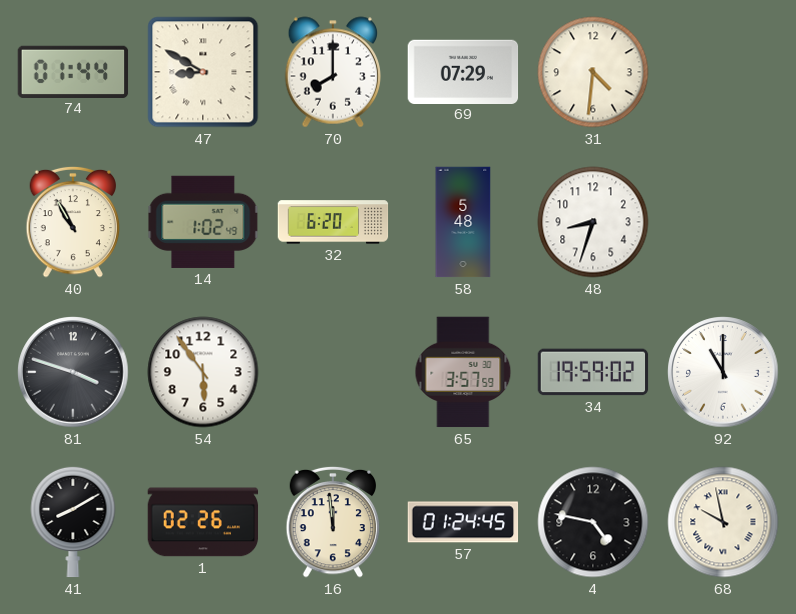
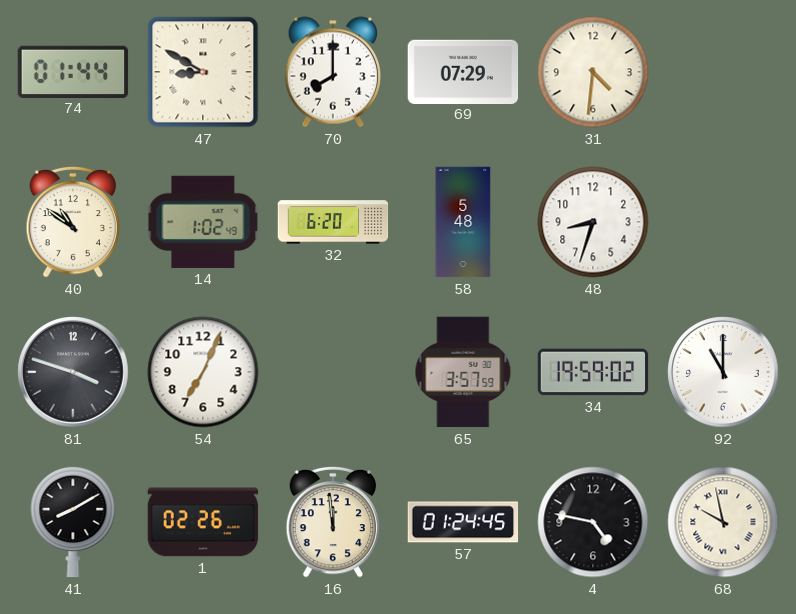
40: 10:55 -> 10:51
54: 5:54 -> 7:04
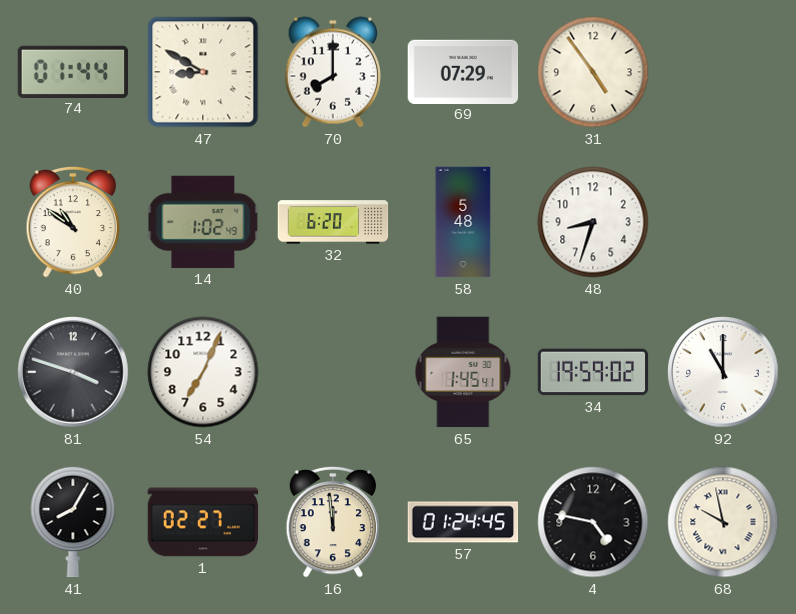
31: 4:31 -> 4:54
65: 3:57 -> 1:45
41: 8:10 -> 8:05
1: 02:26 -> 02:27
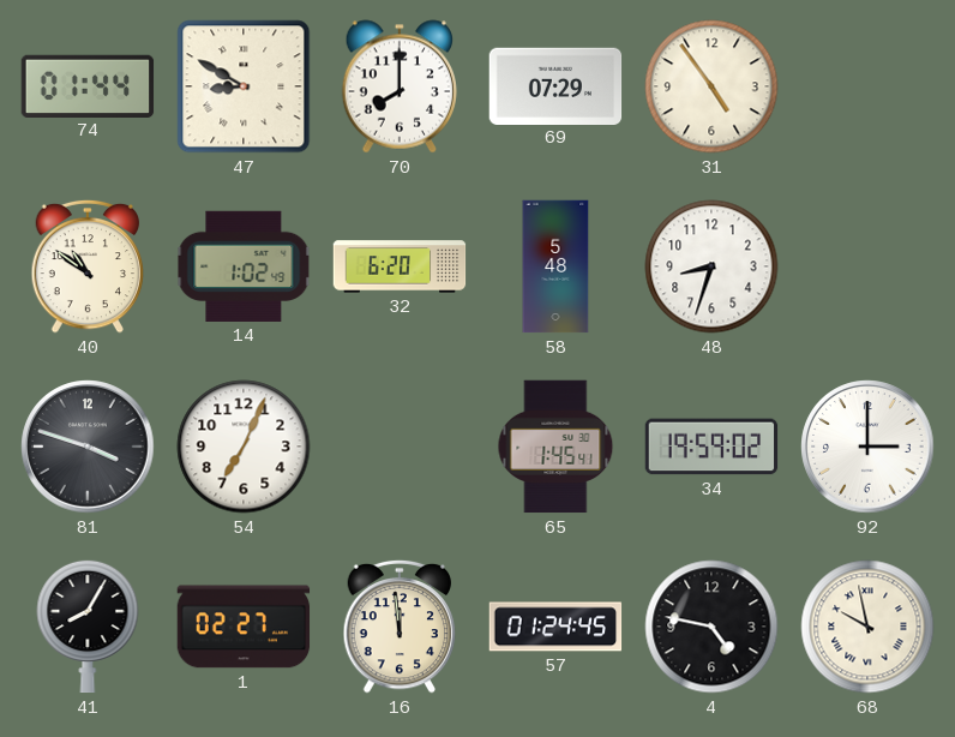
92: 11:00 -> 3:00
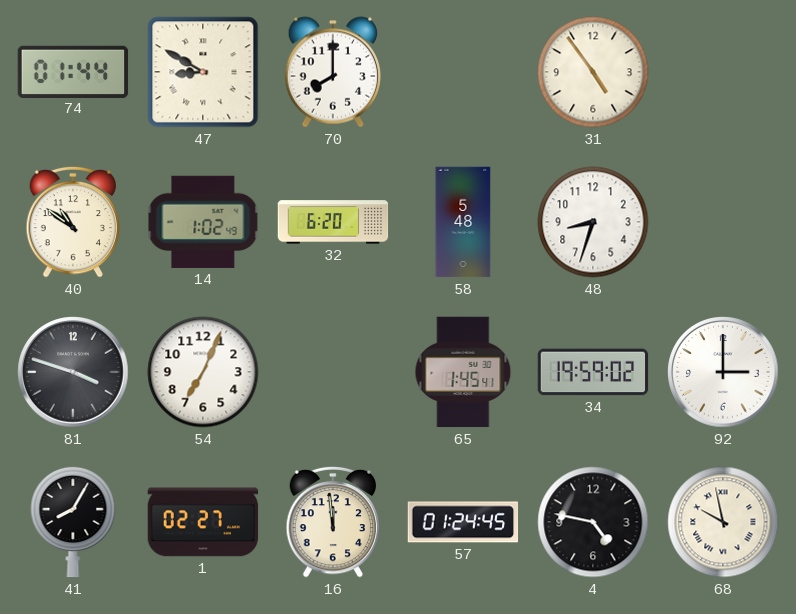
69: 07:29 -> none
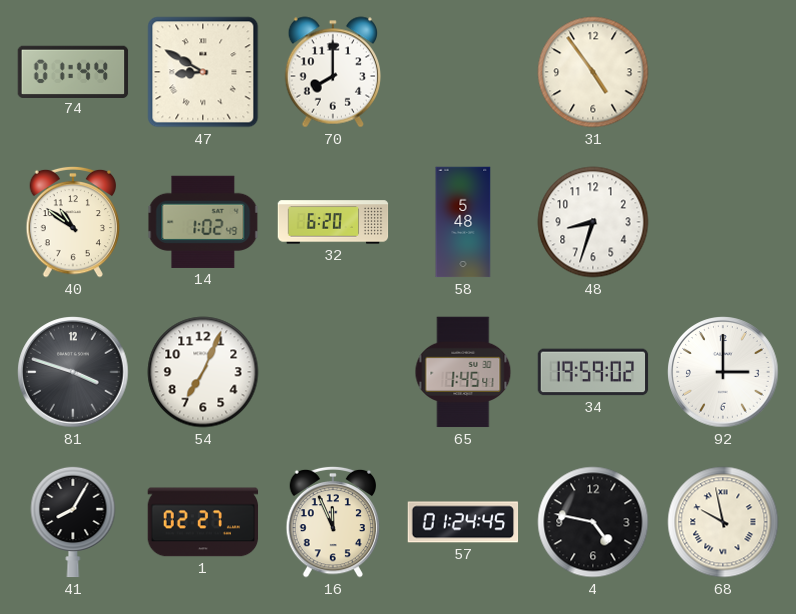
16: 11:59 -> 11:56
